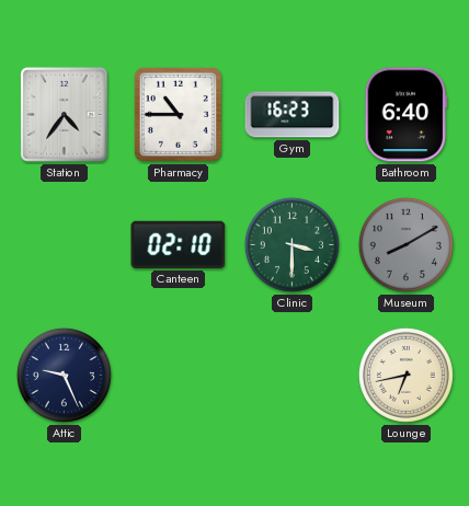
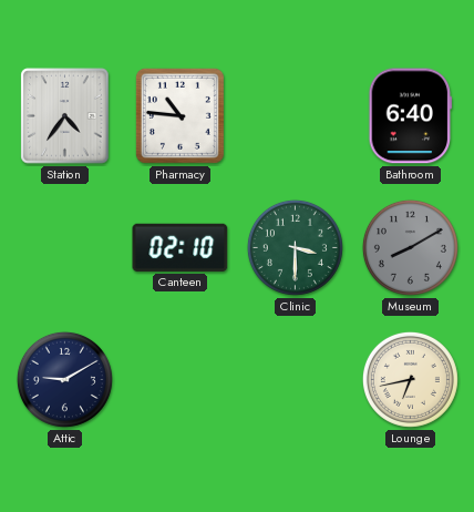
Pharmacy: 10:45 -> 10:46
Gym: 16:23 -> none
Attic: 9:26 -> 9:10
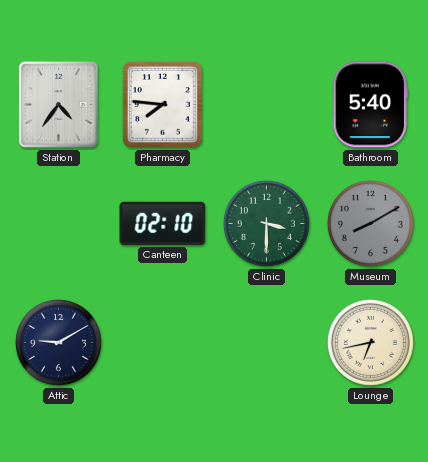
Pharmacy: 10:46 -> 7:46
Bathroom: 6:40 -> 5:40
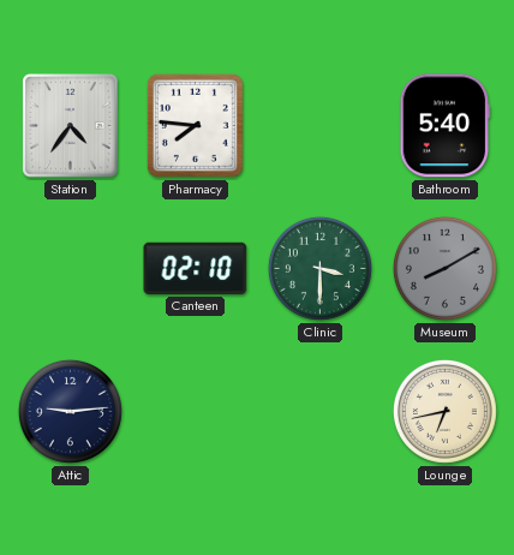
Attic: 9:10 -> 9:14
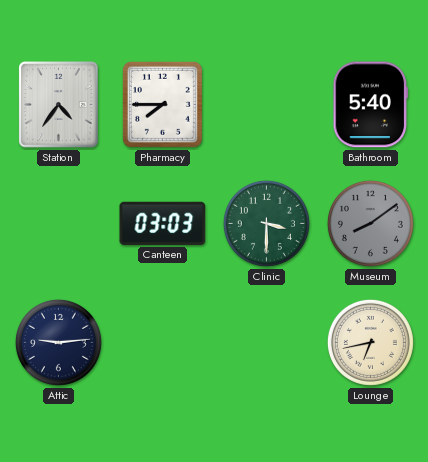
Pharmacy: 7:46 -> 7:45
Canteen: 02:10 -> 03:03
Museum: 8:10 -> 8:09
